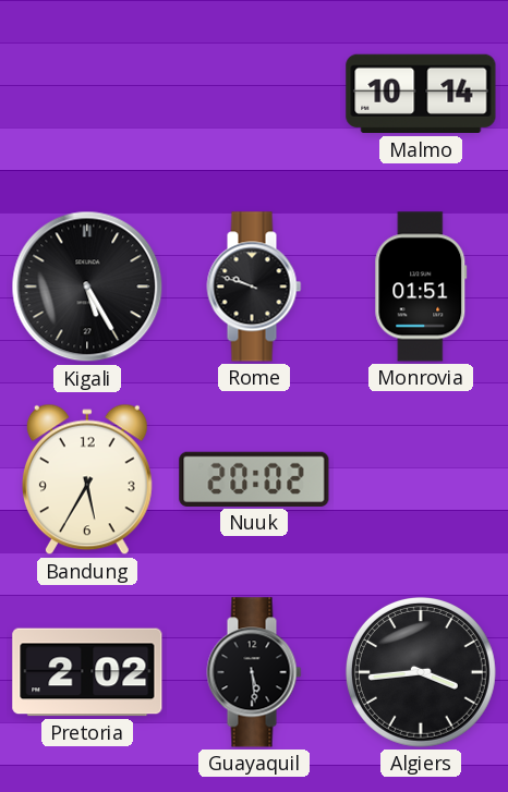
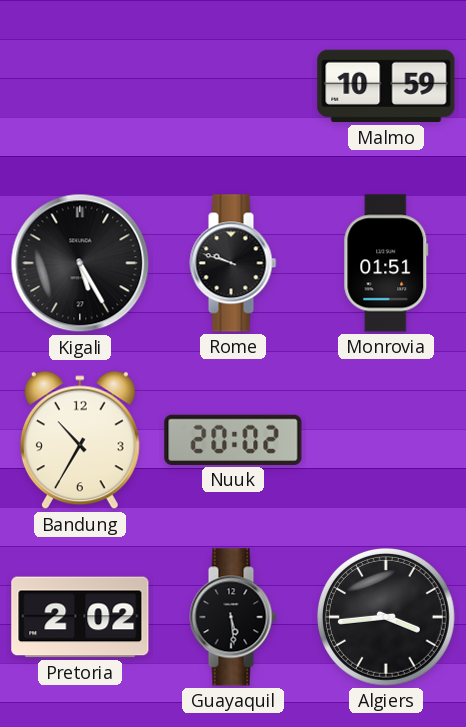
Malmo: 10:14 -> 10:59
Bandung: 5:35 -> 10:35
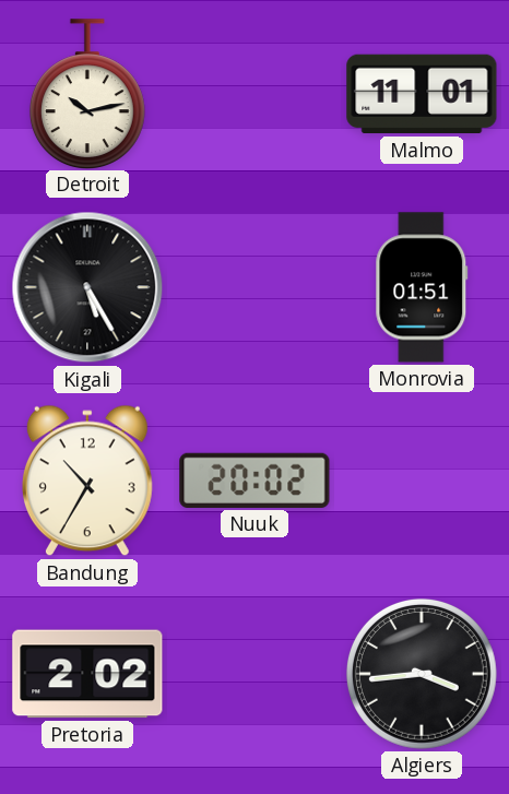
Detroit: none -> 10:13
Malmo: 10:59 -> 11:01
Rome: 9:48 -> none
Guayaquil: 5:29 -> none
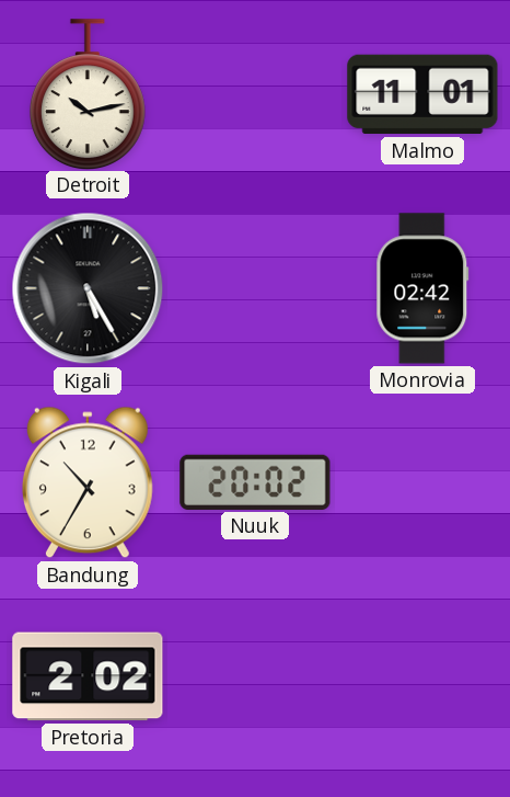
Monrovia: 01:51 -> 02:42
Algiers: 3:44 -> none
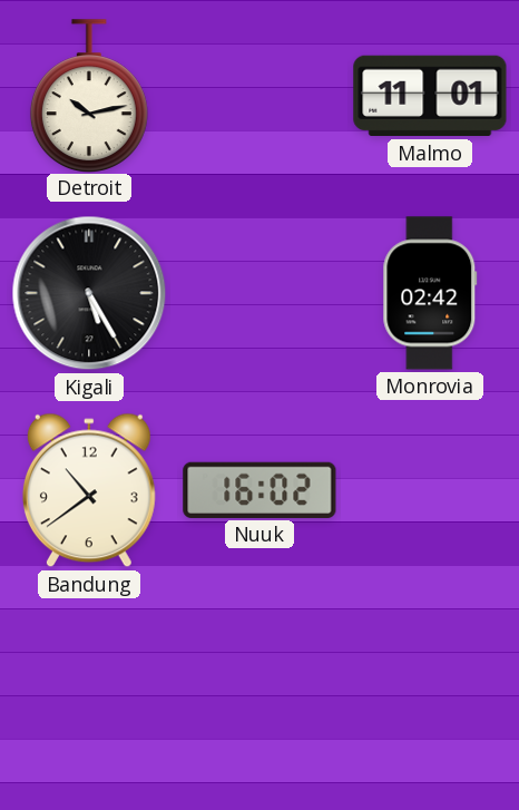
Bandung: 10:35 -> 10:39
Nuuk: 20:02 -> 16:02
Pretoria: 2:02 -> none
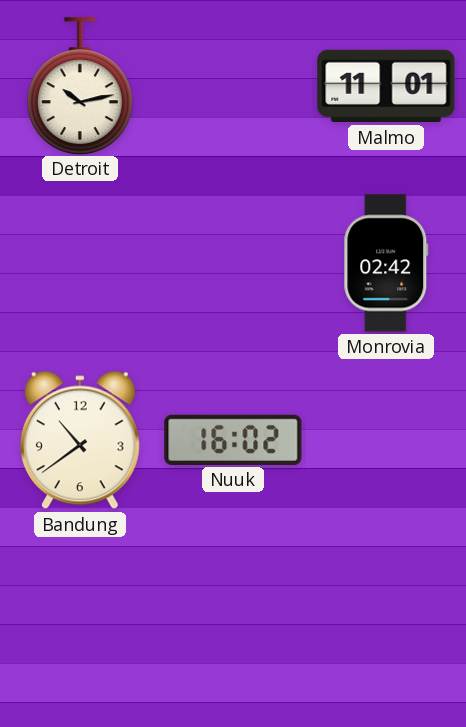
Kigali: 5:25 -> none
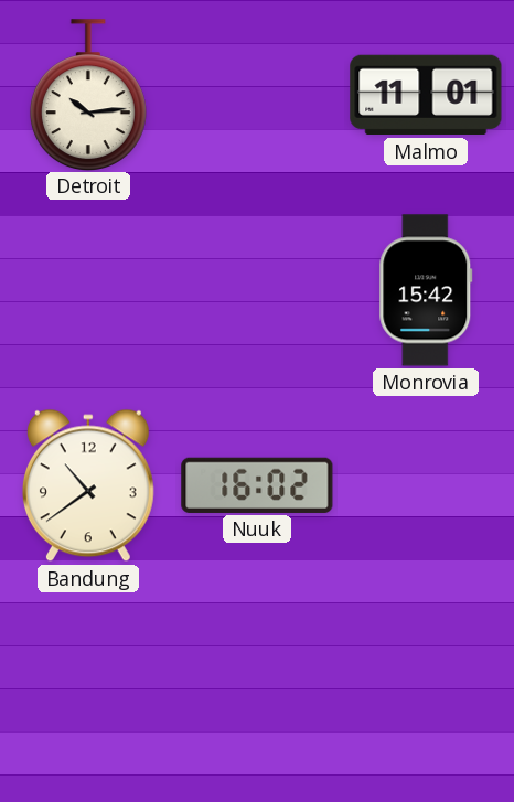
Detroit: 10:13 -> 10:14
Monrovia: 02:42 -> 15:42
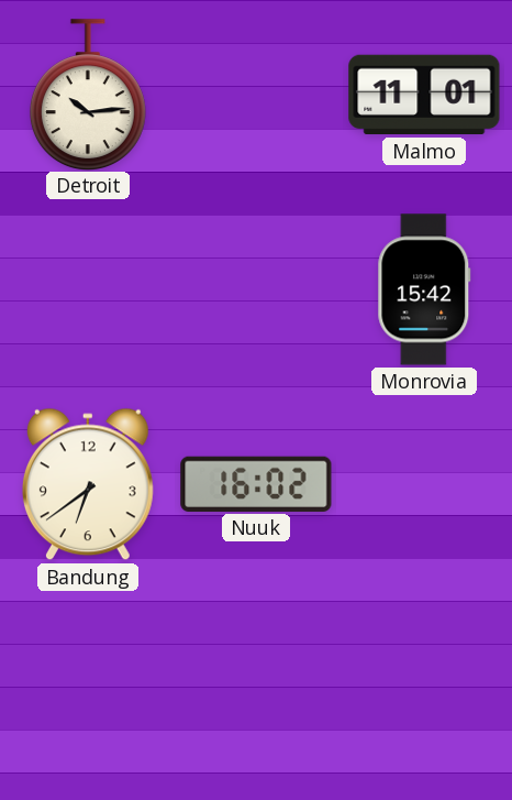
Bandung: 10:39 -> 6:39
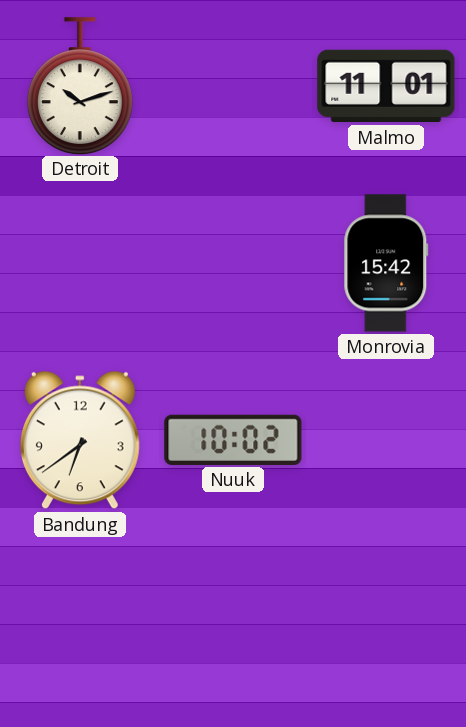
Detroit: 10:14 -> 10:12
Nuuk: 16:02 -> 10:02
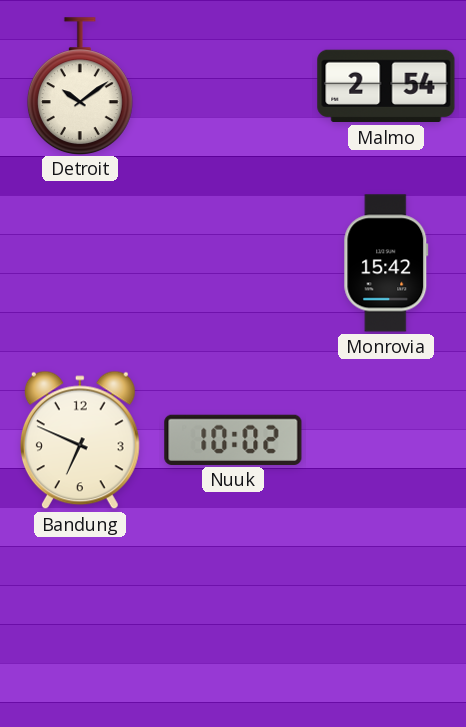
Detroit: 10:12 -> 10:09
Malmo: 11:01 -> 2:54
Bandung: 6:39 -> 6:49
